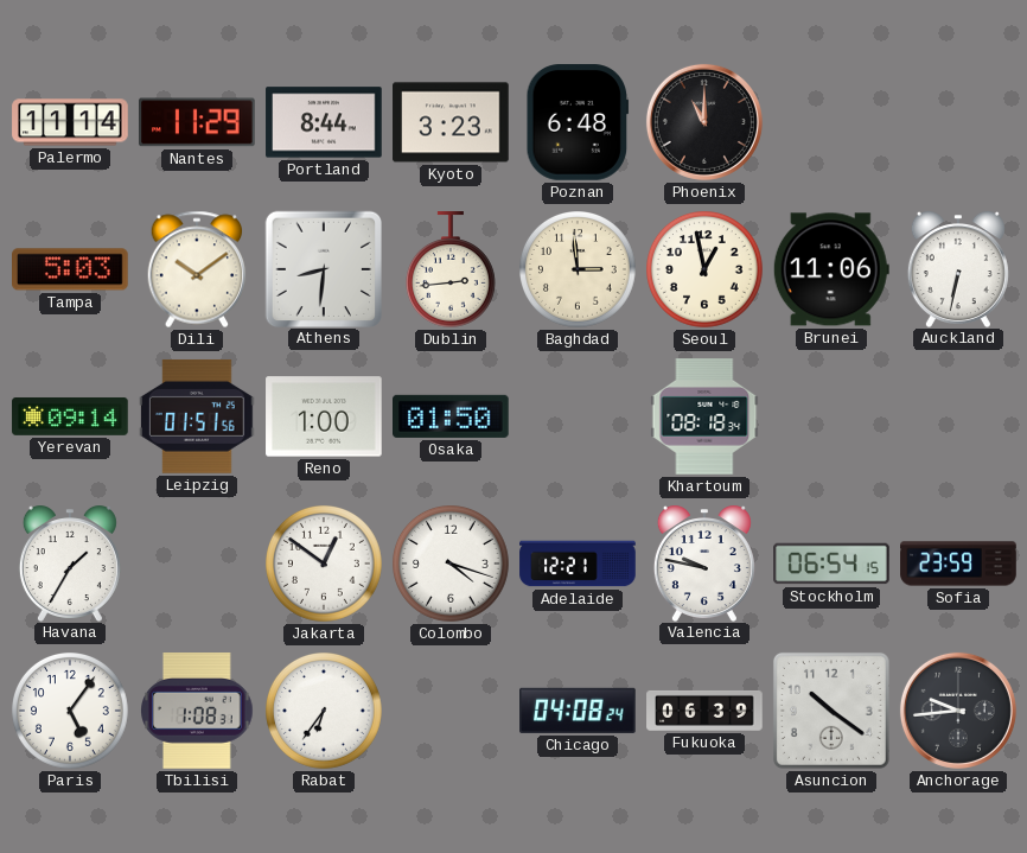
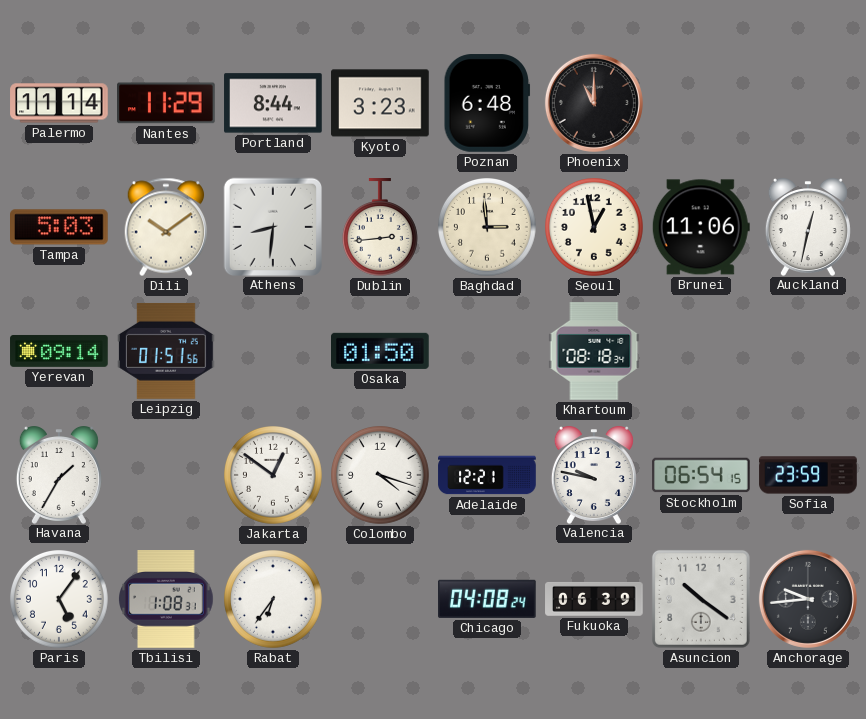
Auckland: 6:32 -> 12:32
Reno: 1:00 -> none
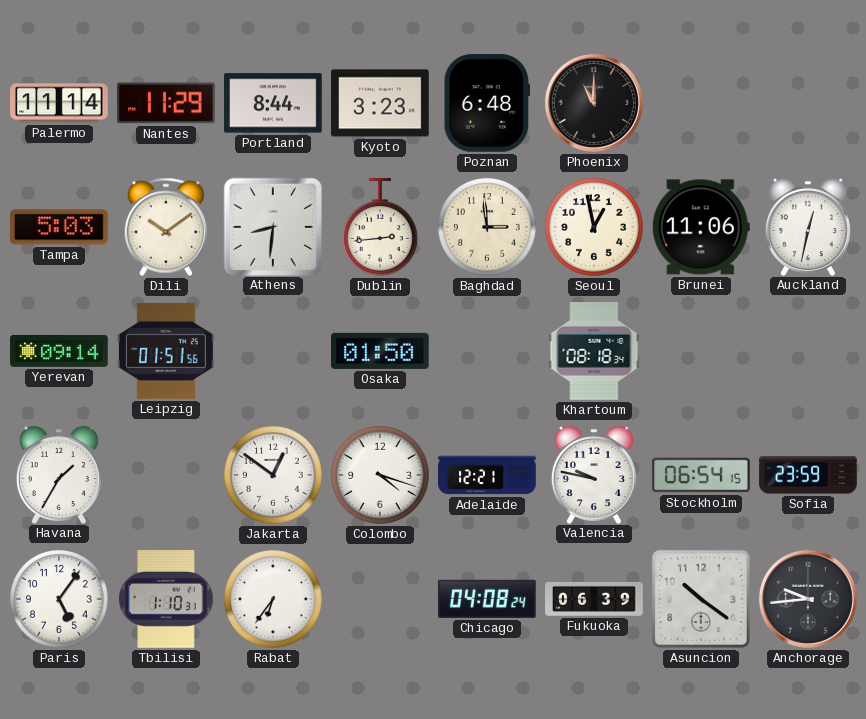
Tbilisi: 1:08 -> 1:10
